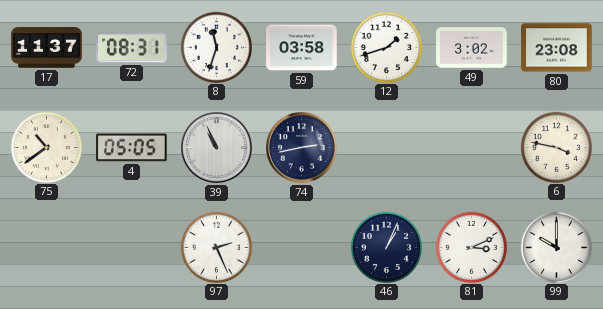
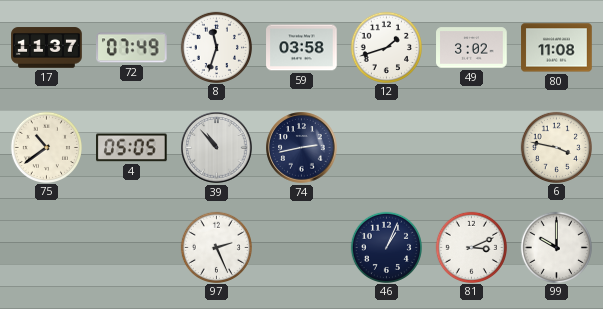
72: 08:31 -> 07:49
80: 23:08 -> 11:08
39: 10:56 -> 10:53
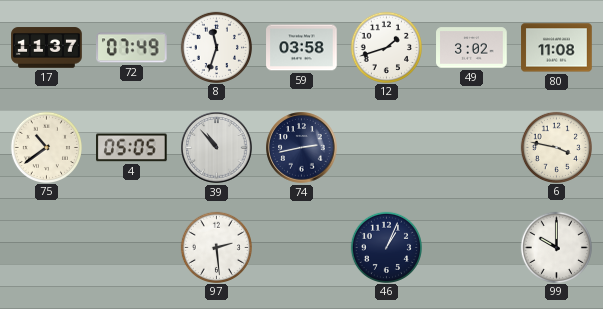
97: 2:26 -> 2:29
81: 3:11 -> none
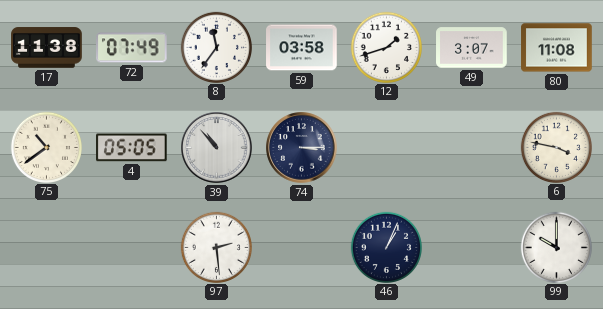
17: 11:37 -> 11:38
8: 11:33 -> 11:36
49: 3:02 -> 3:07
74: 2:43 -> 3:15
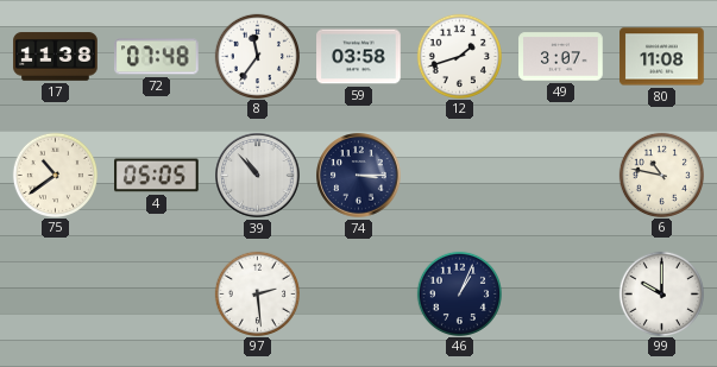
72: 07:49 -> 07:48
6: 3:47 -> 10:47
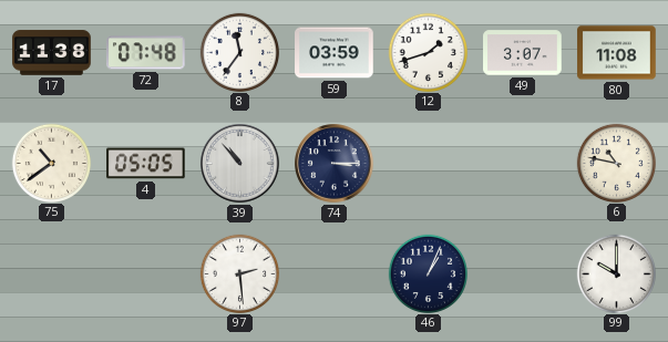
59: 03:58 -> 03:59
